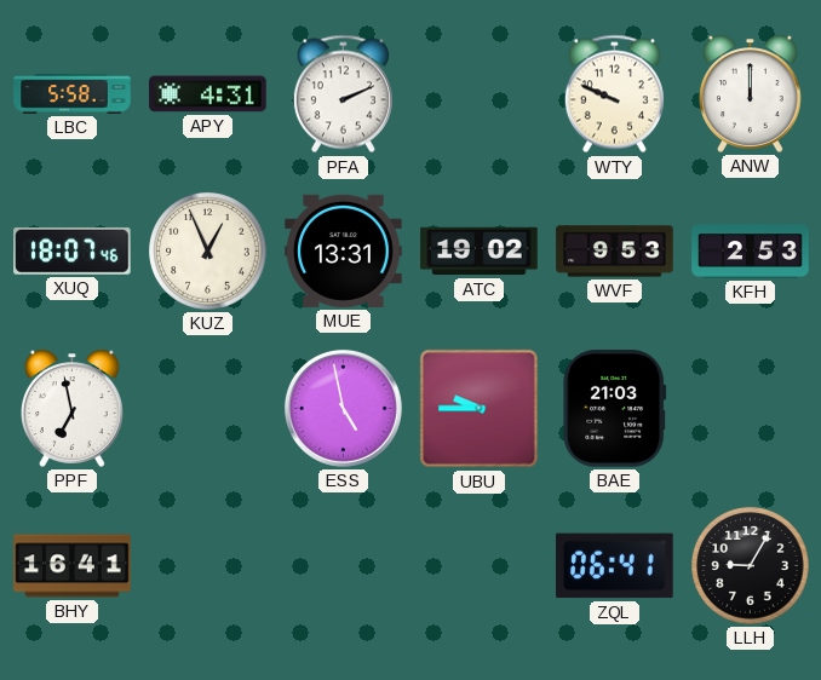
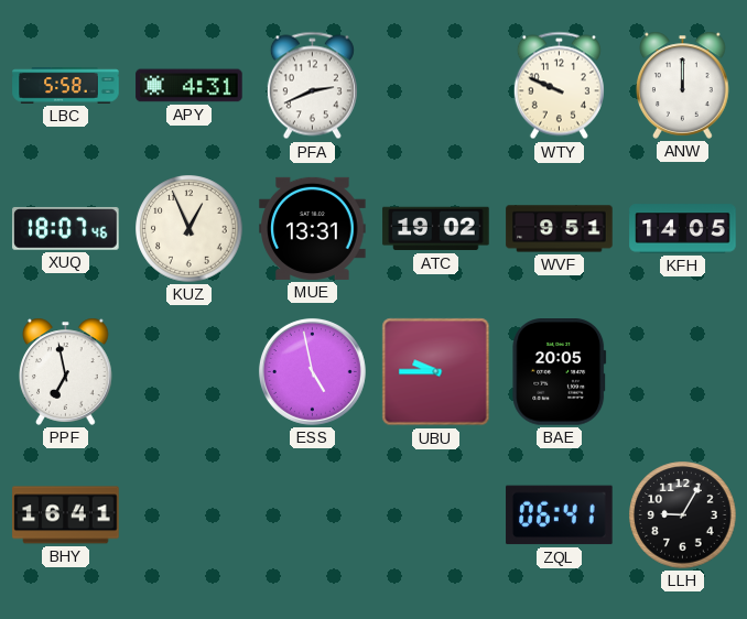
PFA: 2:11 -> 2:41
WVF: 9:53 -> 9:51
KFH: 2:53 -> 14:05
BAE: 21:03 -> 20:05
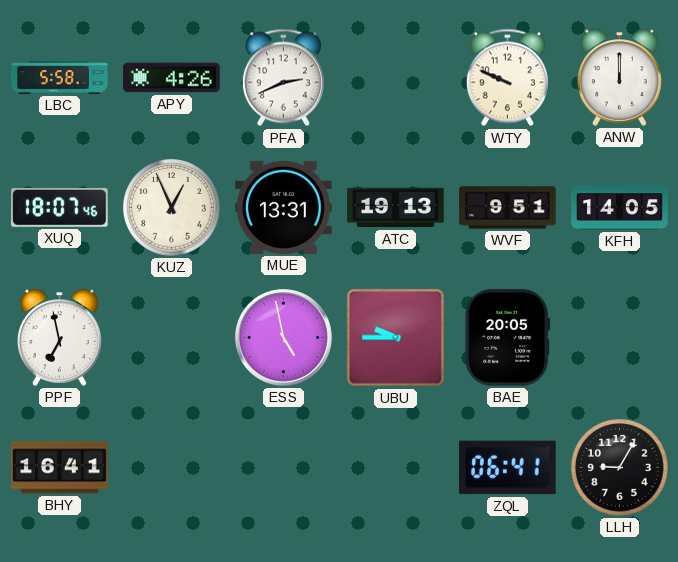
APY: 4:31 -> 4:26
ATC: 19:02 -> 19:13
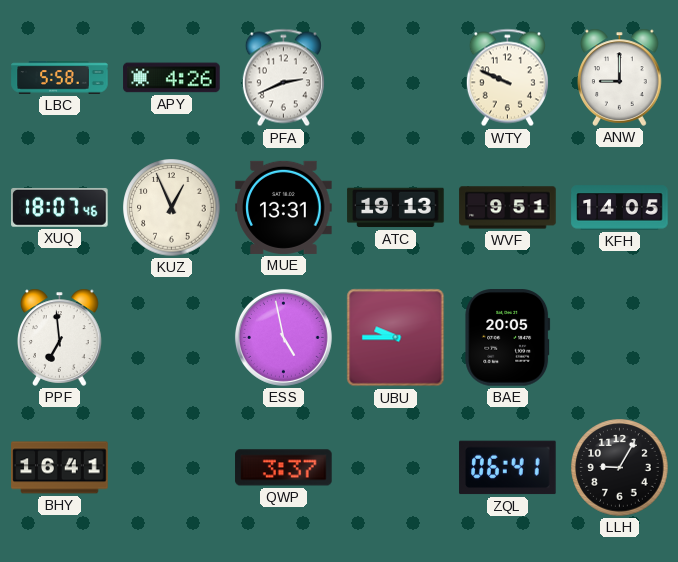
ANW: 12:00 -> 9:00
PPF: 6:58 -> 6:59
QWP: none -> 3:37
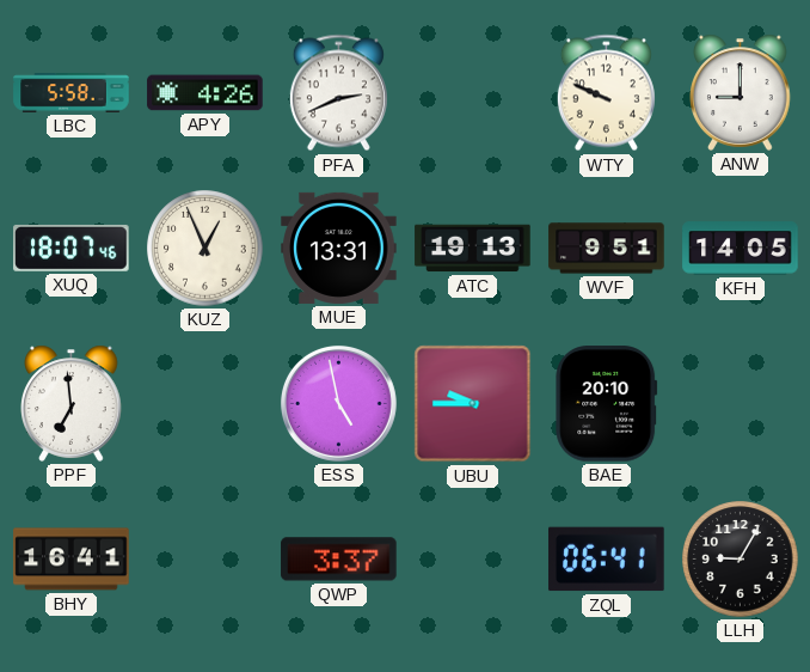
BAE: 20:05 -> 20:10
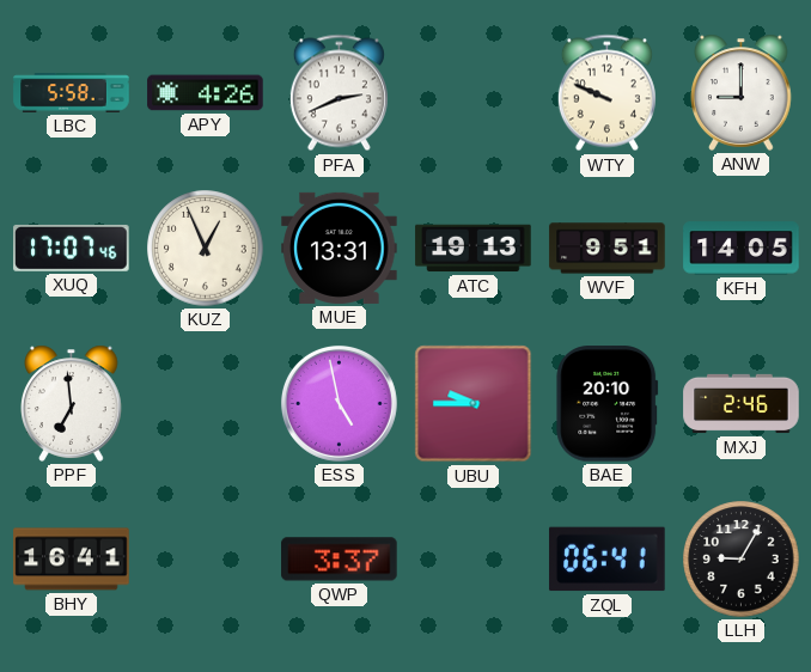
XUQ: 18:07 -> 17:07
MXJ: none -> 2:46
